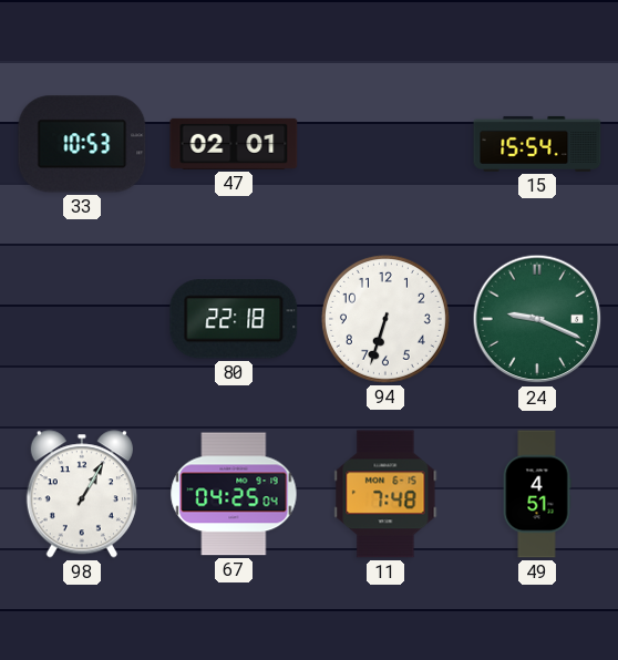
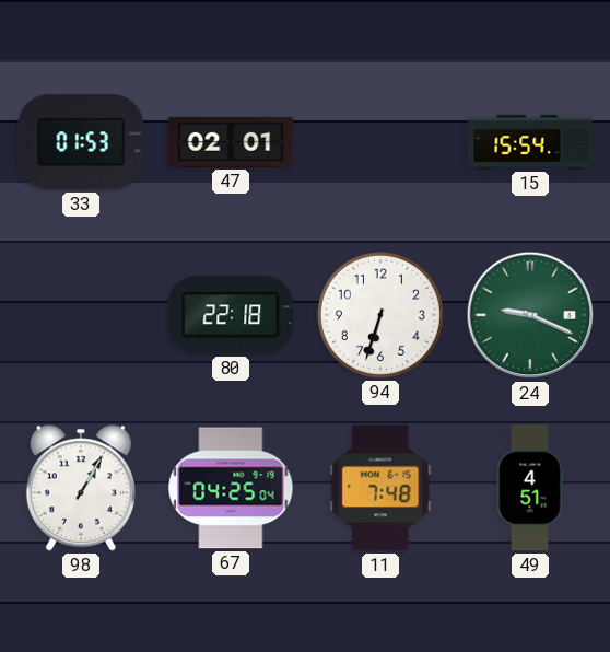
33: 10:53 -> 01:53
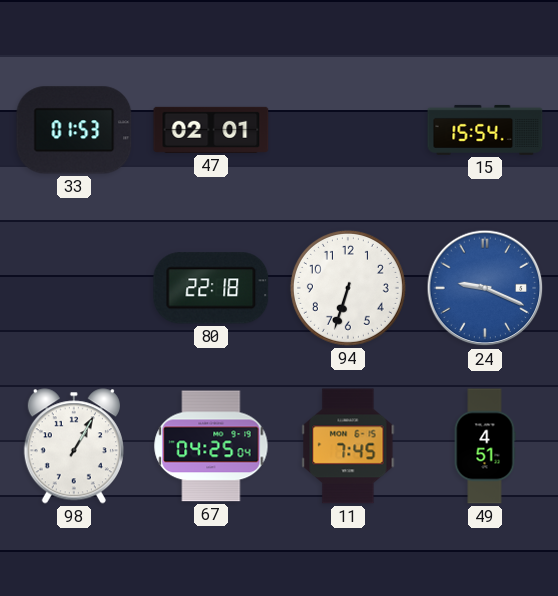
24 dial: green -> blue
11: 7:48 -> 7:45
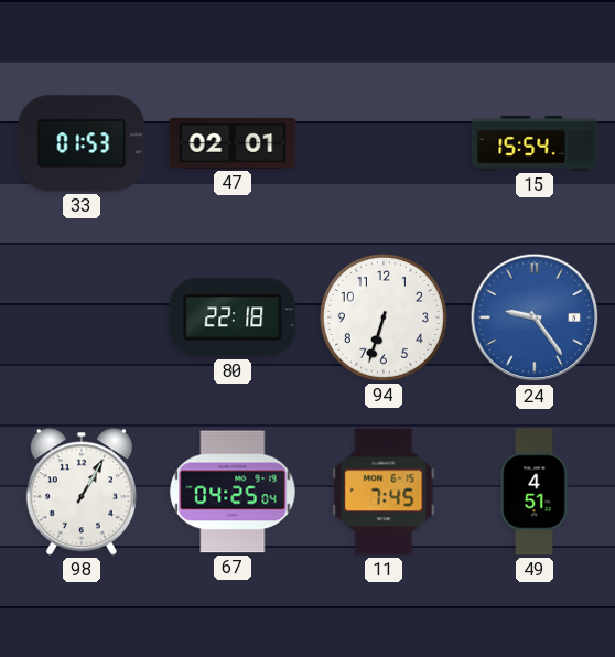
24: 9:19 -> 9:24
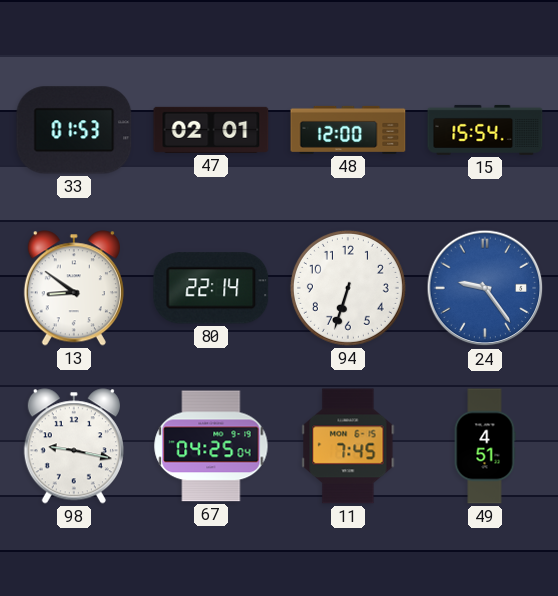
48: none -> 12:00
13: none -> 8:51
80: 22:18 -> 22:14
98: 1:05 -> 9:17
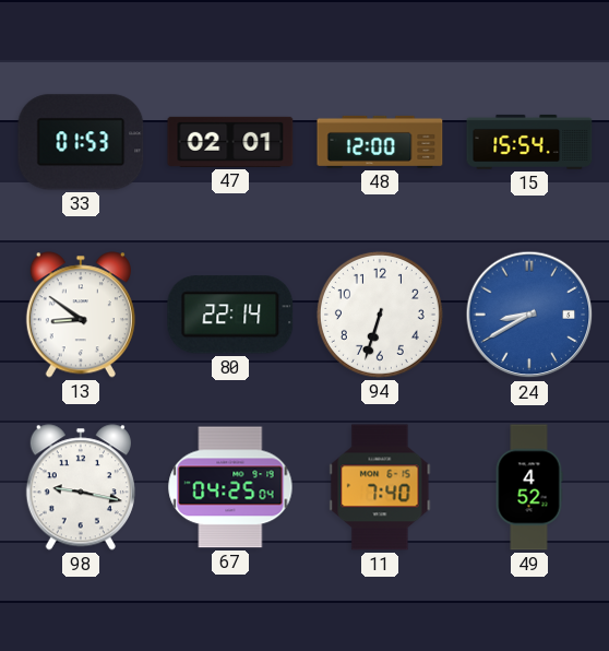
24: 9:24 -> 8:40
11: 7:45 -> 7:40
49: 4:51 -> 4:52
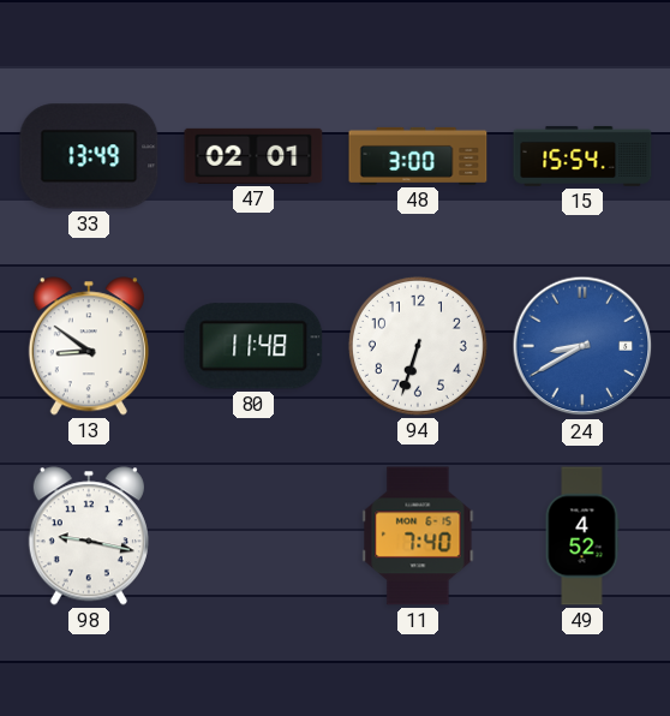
33: 01:53 -> 13:49
48: 12:00 -> 3:00
80: 22:14 -> 11:48
67: 04:25 -> none
